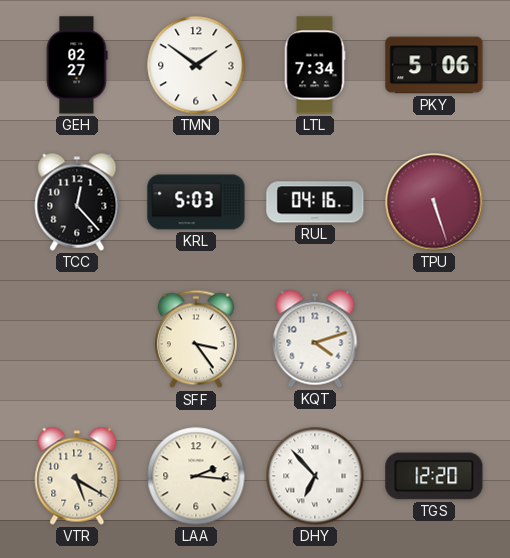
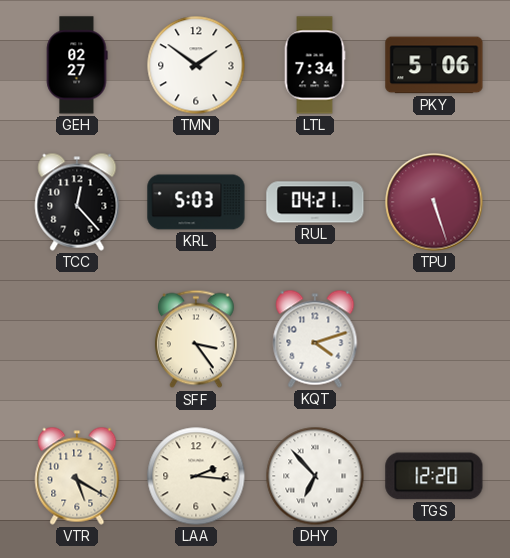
RUL: 04:16 -> 04:21
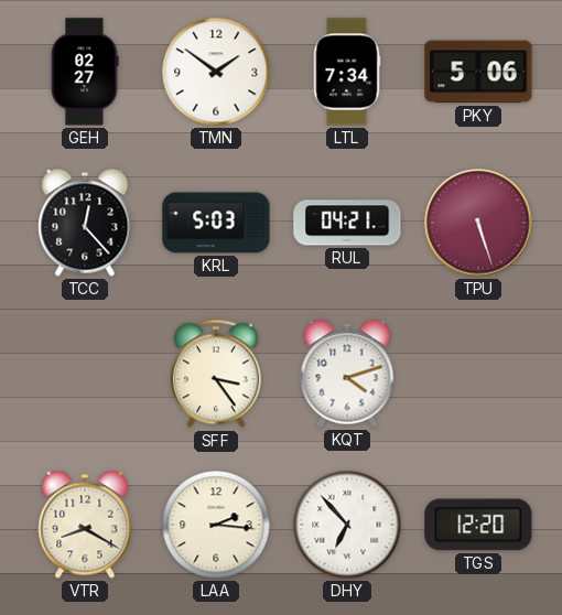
VTR: 5:20 -> 8:20
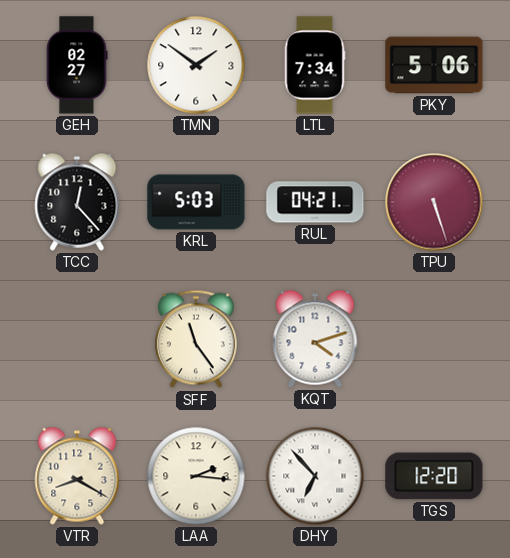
SFF: 3:24 -> 11:24
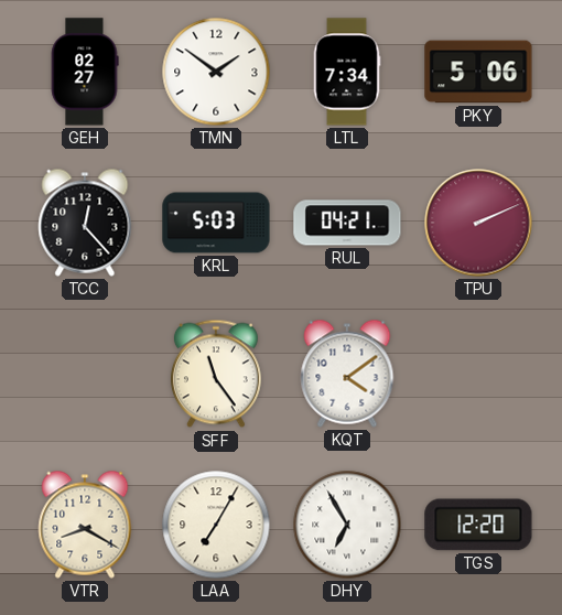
TPU: 5:27 -> 2:11
KQT: 4:12 -> 4:09
LAA: 2:16 -> 7:05
DHY: 6:53 -> 6:55
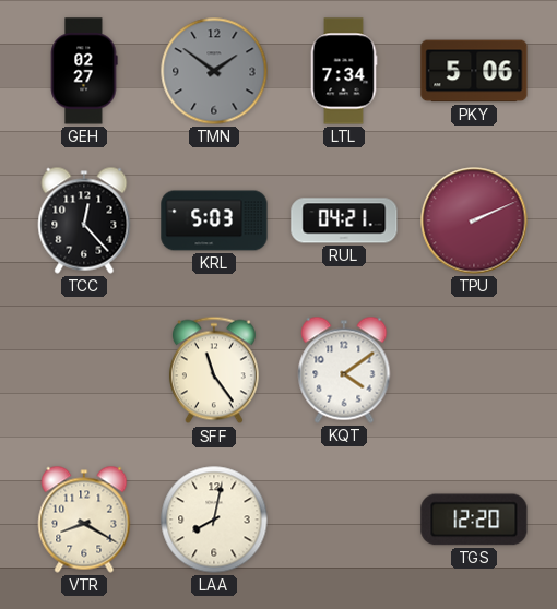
TMN dial: white -> grey
LAA: 7:05 -> 8:02
DHY: 6:55 -> none
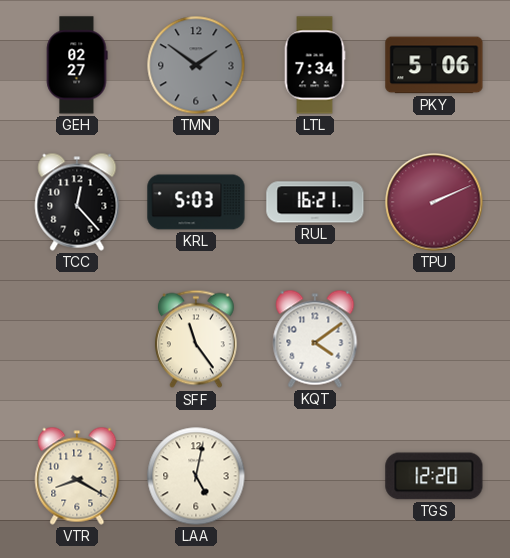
RUL: 04:21 -> 16:21
LAA: 8:02 -> 5:02
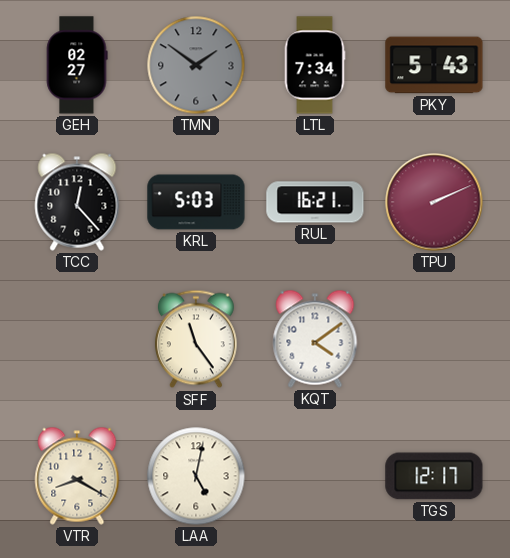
PKY: 5:06 -> 5:43
TGS: 12:20 -> 12:17
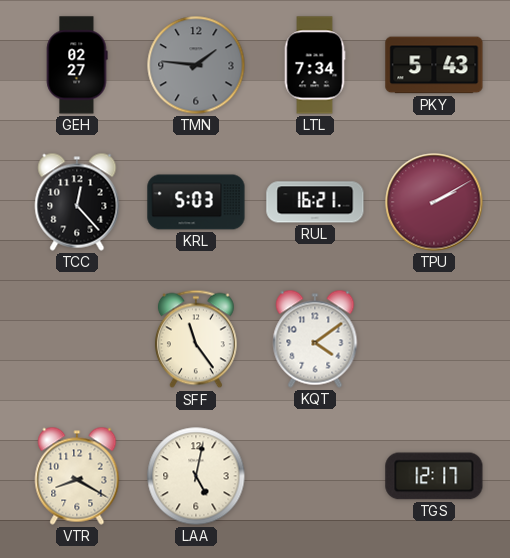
TMN: 1:51 -> 1:46
TPU: 2:11 -> 2:10
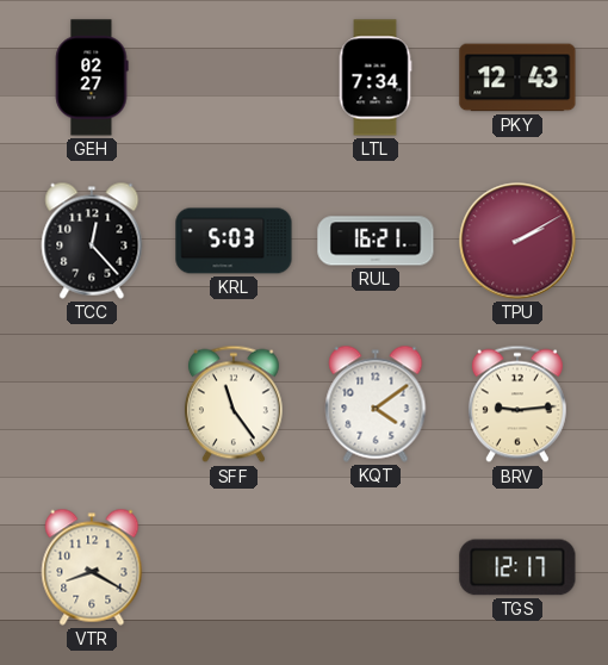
TMN: 1:46 -> none
PKY: 5:43 -> 12:43
BRV: none -> 9:14
LAA: 5:02 -> none
